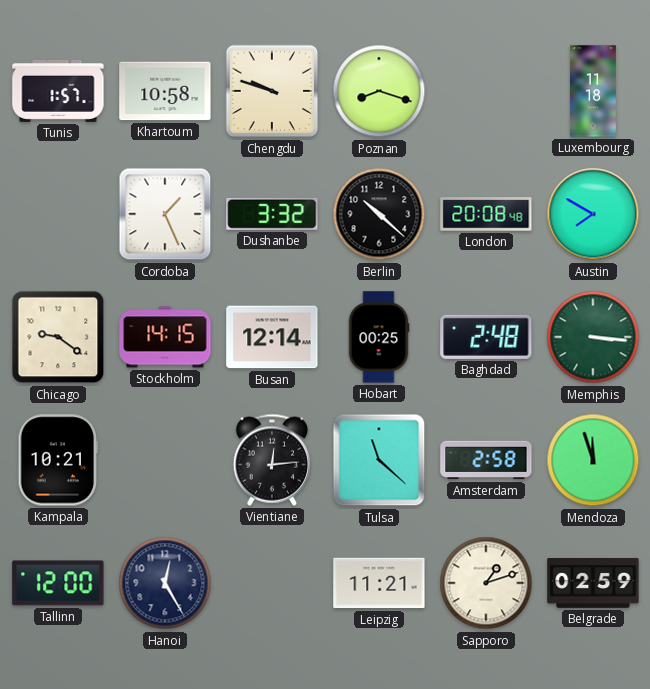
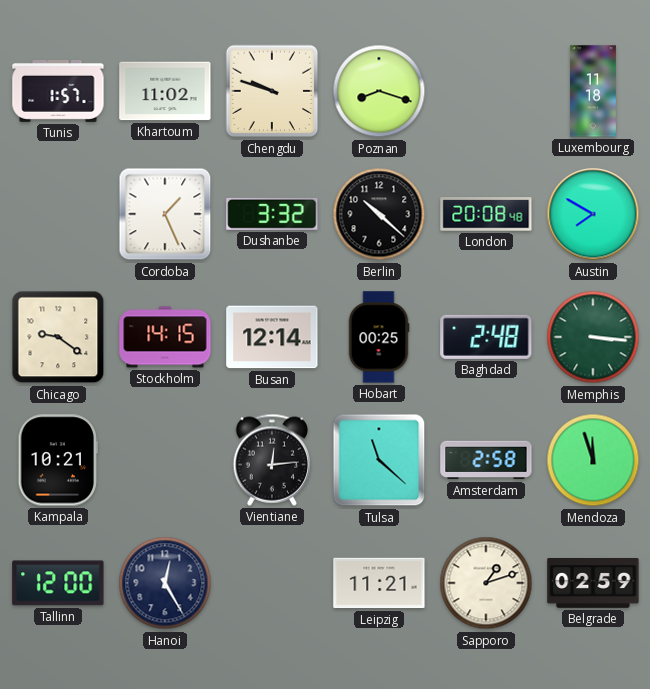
Khartoum: 10:58 -> 11:02
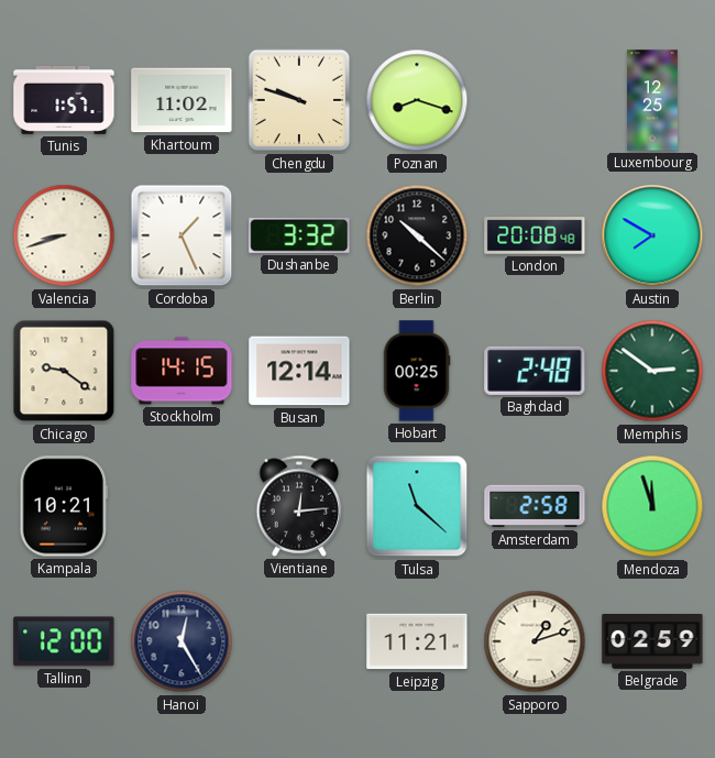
Luxembourg: 11:18 -> 12:25
Valencia: none -> 8:42
Memphis: 3:16 -> 2:51
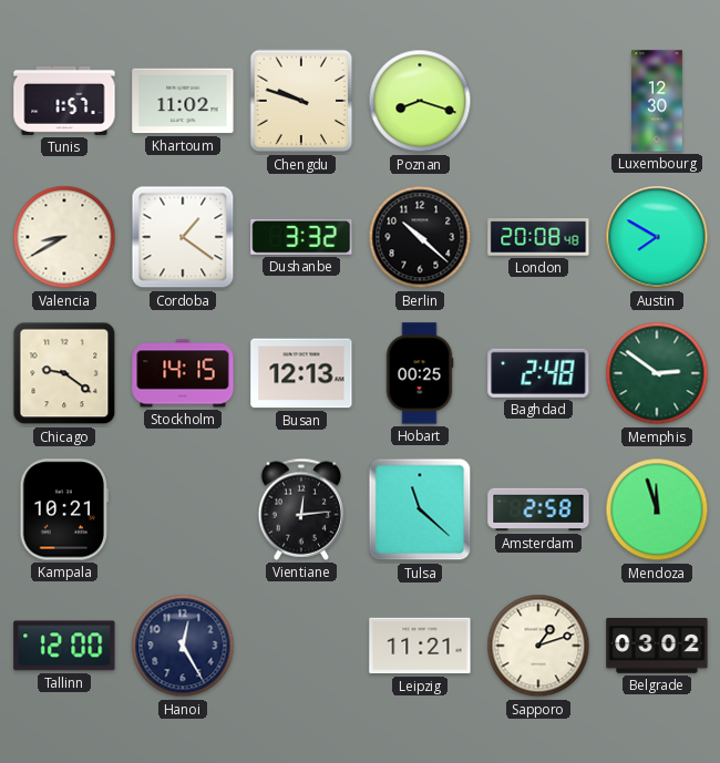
Luxembourg: 12:25 -> 12:30
Valencia: 8:42 -> 8:40
Cordoba: 1:26 -> 1:21
Busan: 12:14 -> 12:13
Belgrade: 02:59 -> 03:02
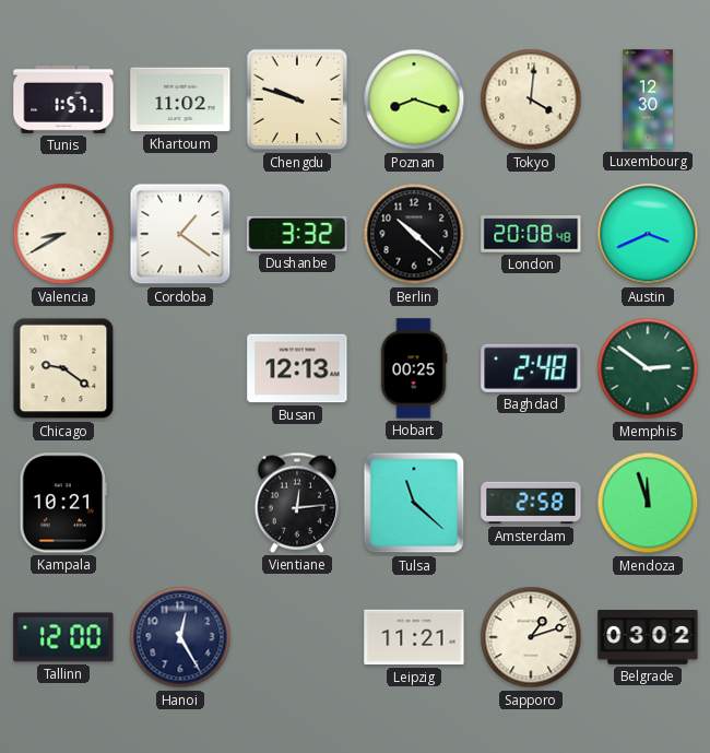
Tokyo: none -> 4:01
Austin: 7:50 -> 3:41
Stockholm: 14:15 -> none
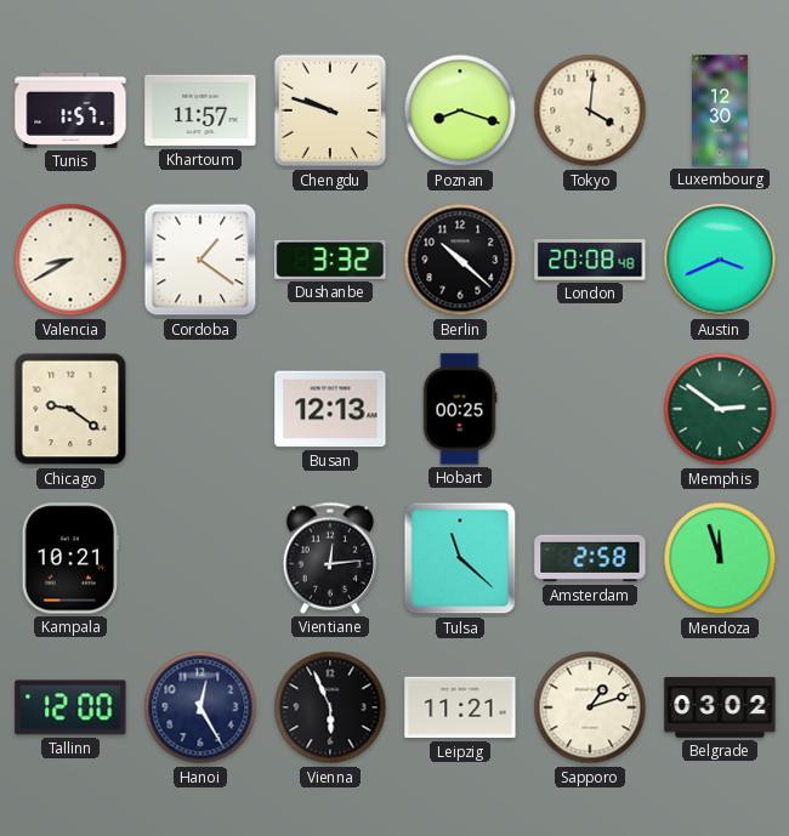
Khartoum: 11:02 -> 11:57
Baghdad: 2:48 -> none
Vienna: none -> 5:56
